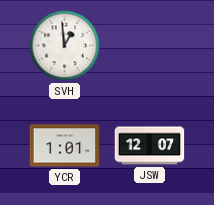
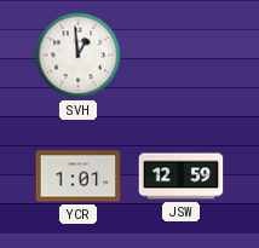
JSW: 12:07 -> 12:59
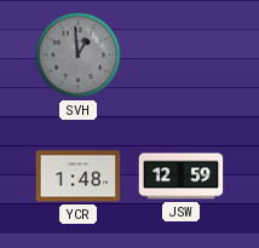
SVH dial: white -> grey
YCR: 1:01 -> 1:48
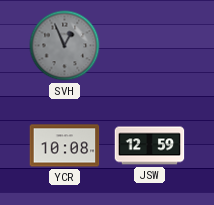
SVH: 12:59 -> 12:56
YCR: 1:48 -> 10:08
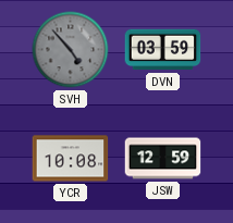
SVH: 12:56 -> 4:53
DVN: none -> 03:59
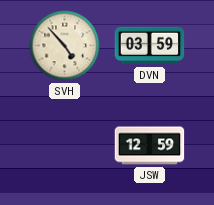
SVH dial: grey -> cream
YCR: 10:08 -> none
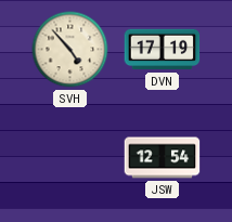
DVN: 03:59 -> 17:19
JSW: 12:59 -> 12:54
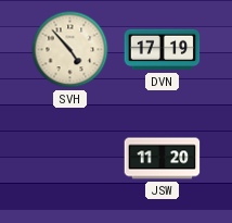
JSW: 12:54 -> 11:20
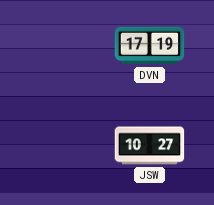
SVH: 4:53 -> none
JSW: 11:20 -> 10:27
